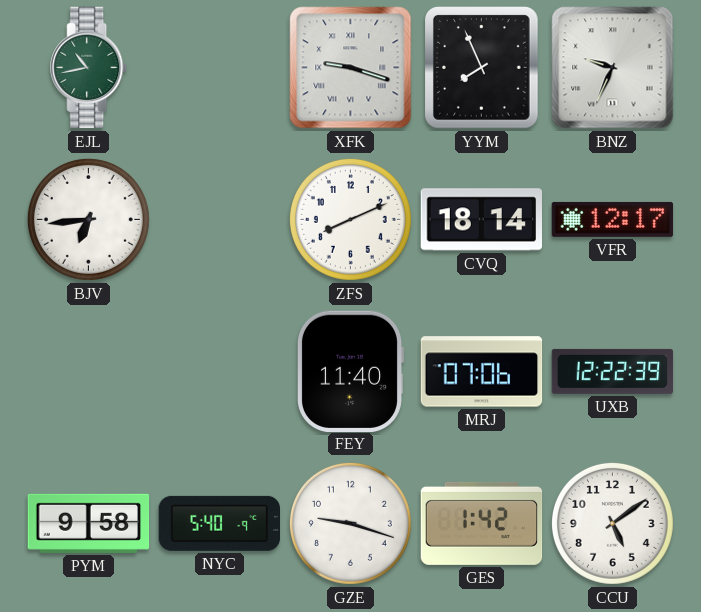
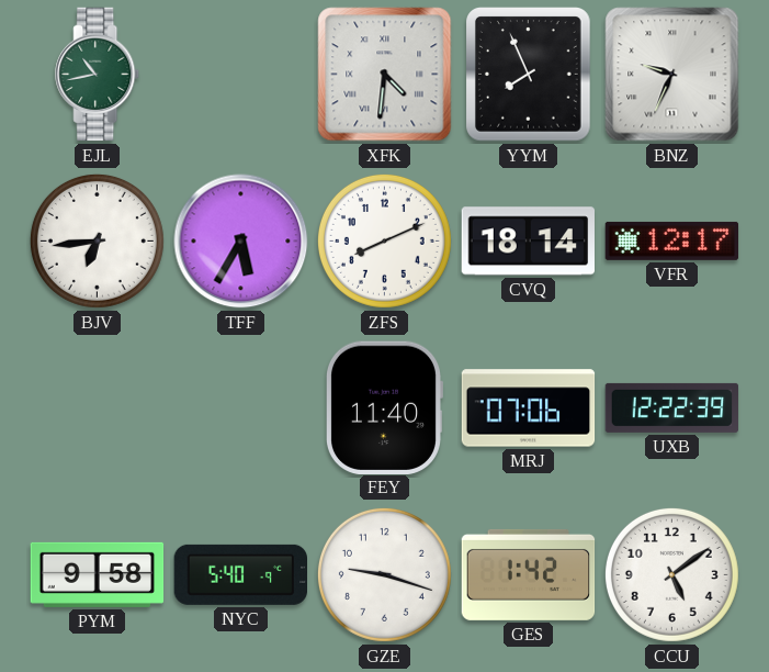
XFK: 9:18 -> 4:31
TFF: none -> 5:35
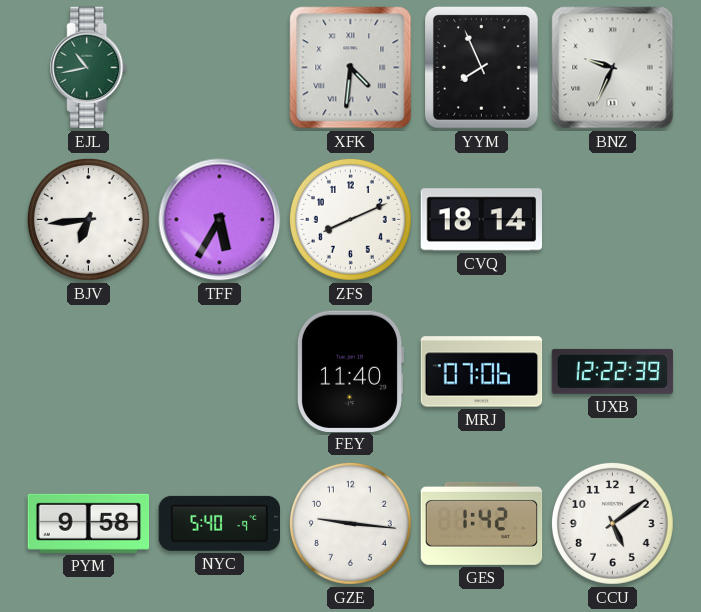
VFR: 12:17 -> none
GZE: 9:18 -> 9:16
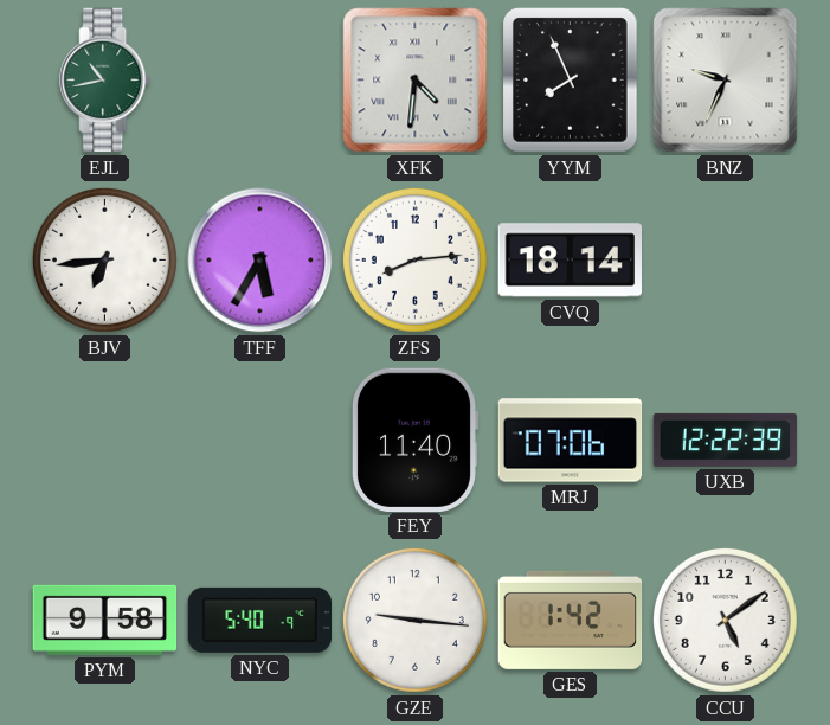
ZFS: 8:11 -> 8:14
